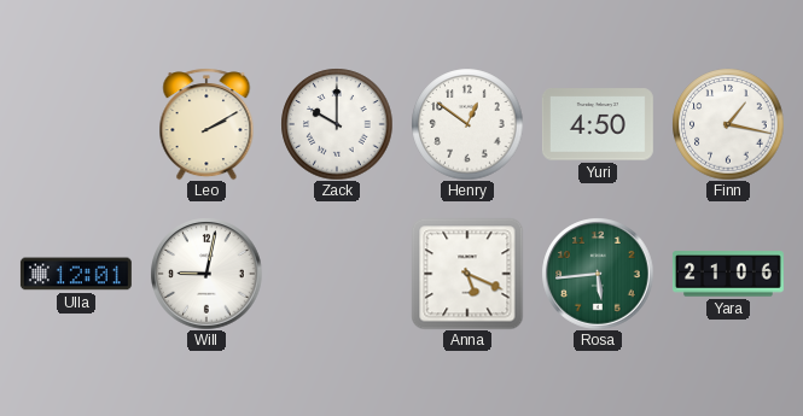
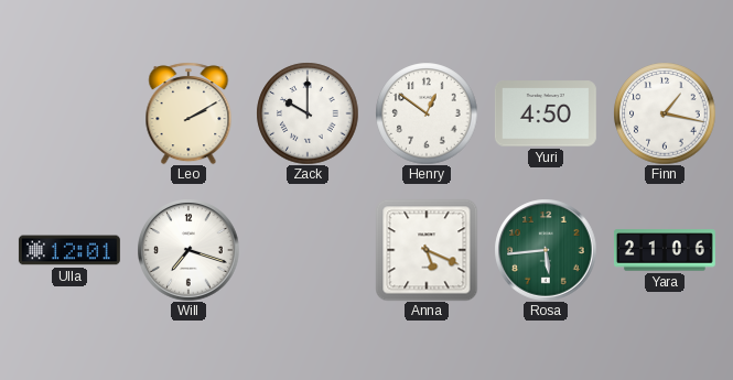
Will: 9:02 -> 7:18
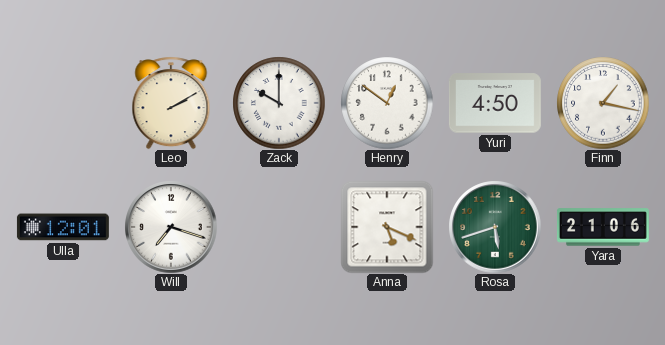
Rosa: 5:44 -> 5:42
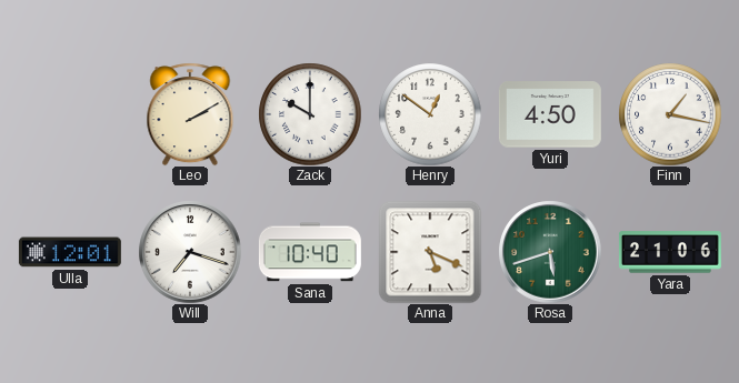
Sana: none -> 10:40
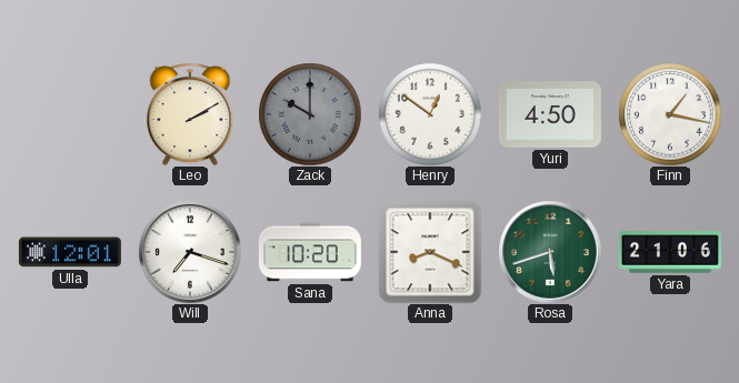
Zack dial: white -> grey
Sana: 10:40 -> 10:20
Anna: 5:19 -> 8:19
